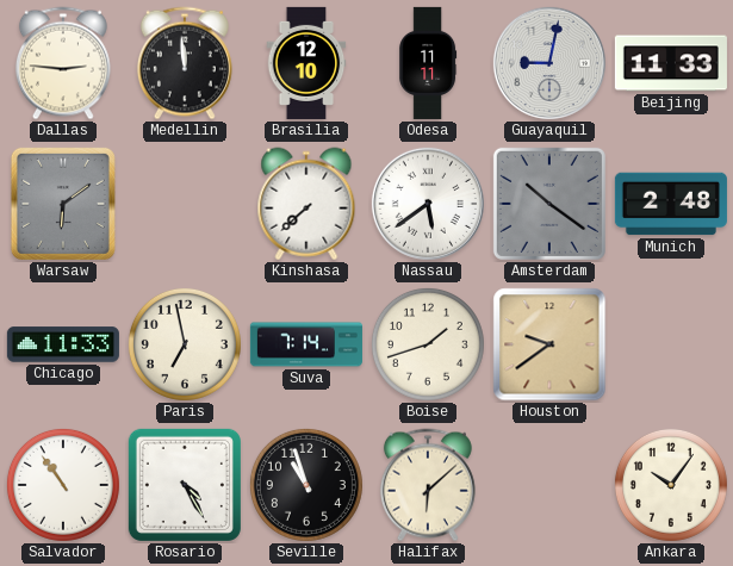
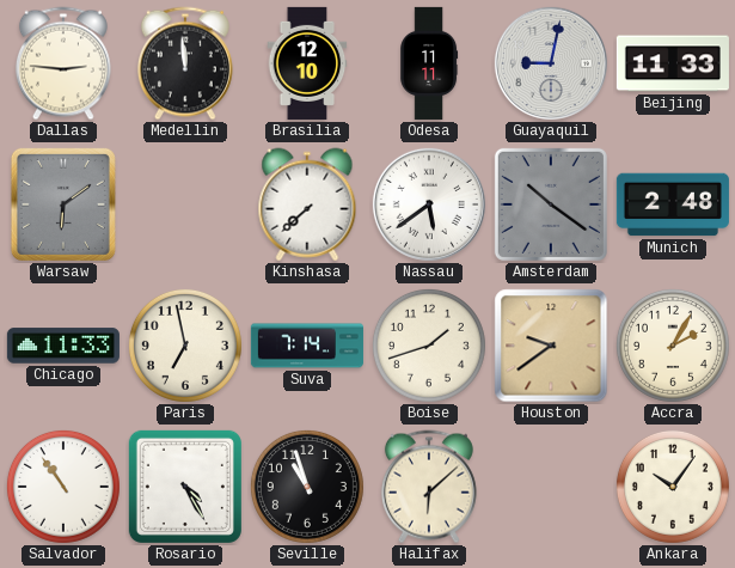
Accra: none -> 2:05
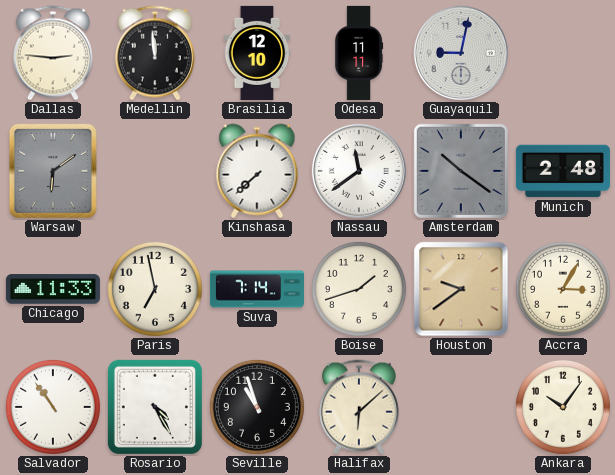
Beijing: 11:33 -> none
Nassau: 5:39 -> 11:39
Accra: 2:05 -> 3:05
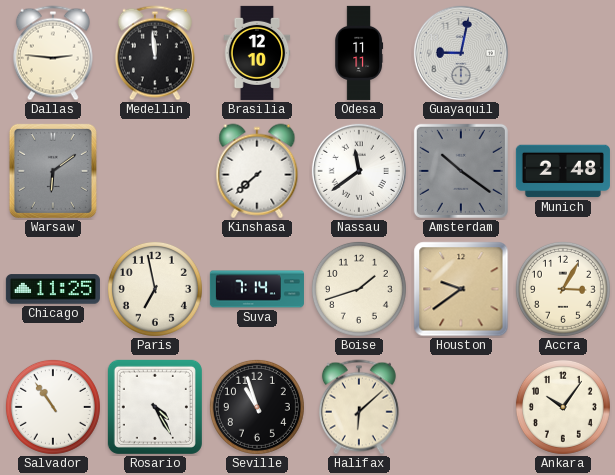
Chicago: 11:33 -> 11:25
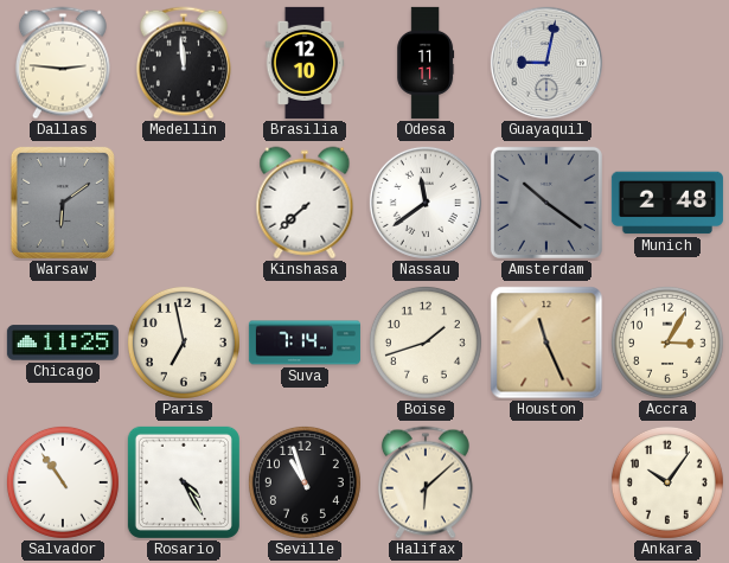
Houston: 9:39 -> 11:26
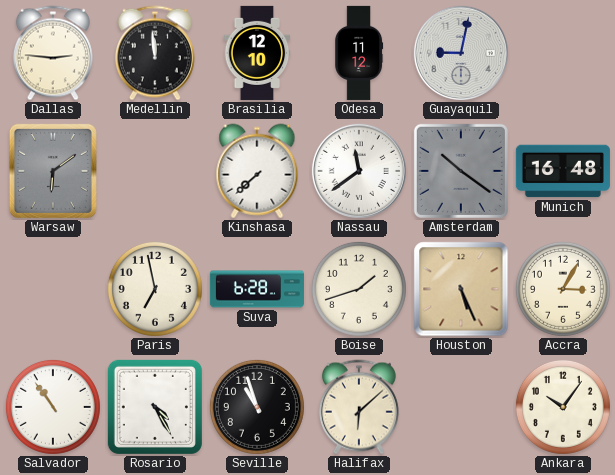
Odesa: 11:11 -> 11:12
Munich: 2:48 -> 16:48
Chicago: 11:25 -> none
Suva: 7:14 -> 6:28
Houston: 11:26 -> 5:26
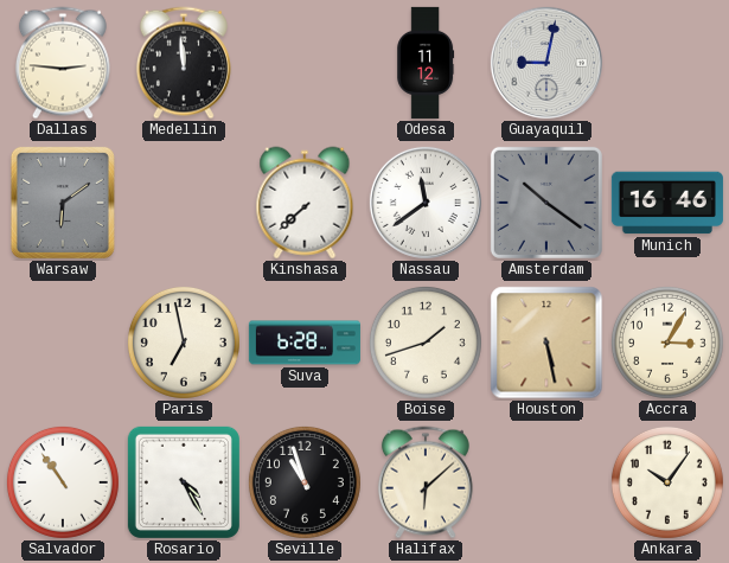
Brasilia: 12:10 -> none
Munich: 16:48 -> 16:46
Houston: 5:26 -> 5:28
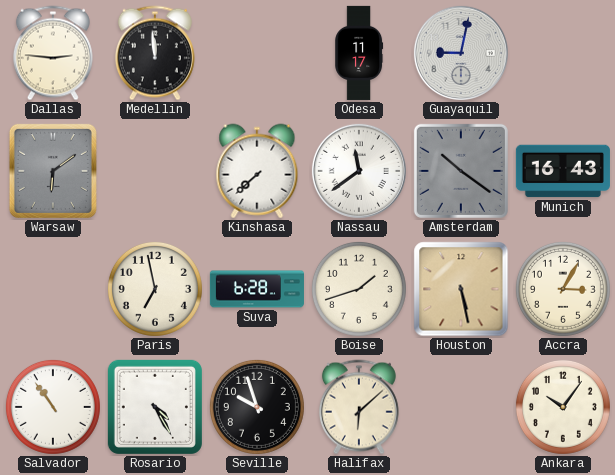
Odesa: 11:12 -> 11:17
Munich: 16:46 -> 16:43
Seville: 10:57 -> 9:57
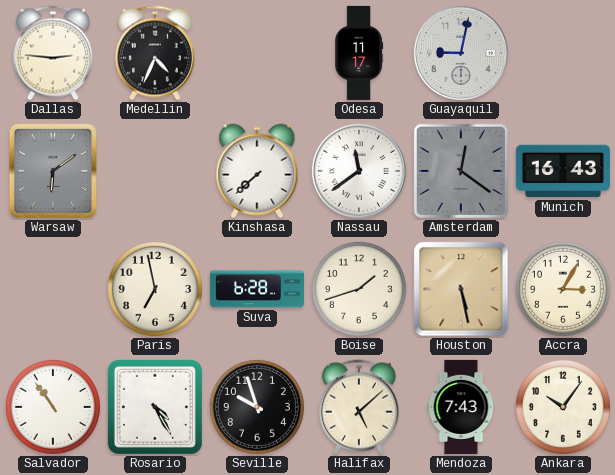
Medellin: 11:59 -> 4:34
Amsterdam: 10:21 -> 12:21
Halifax: 6:08 -> 5:08
Mendoza: none -> 7:43
